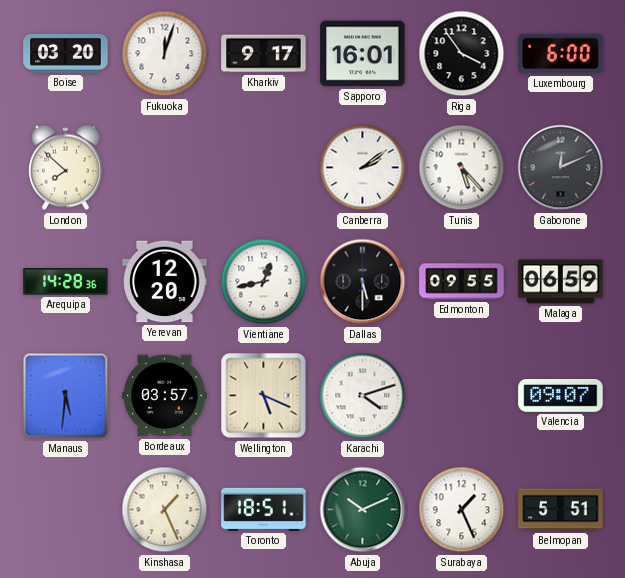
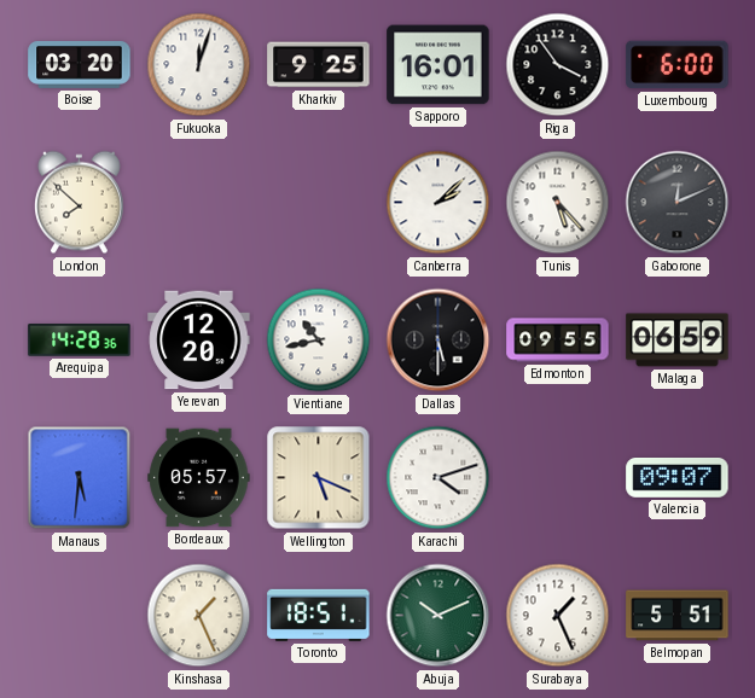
Kharkiv: 9:17 -> 9:25
Canberra: 2:09 -> 2:08
Vientiane: 12:43 -> 10:43
Bordeaux: 03:57 -> 05:57
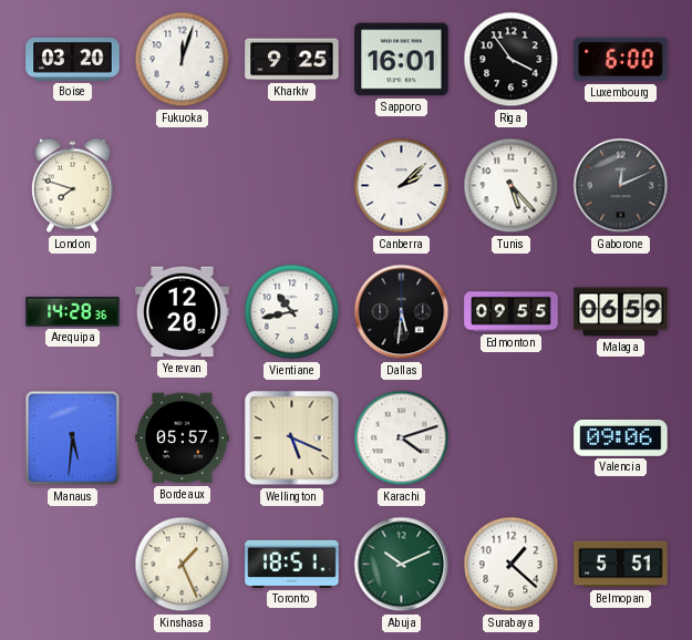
London: 7:52 -> 7:48
Dallas: 5:30 -> 5:31
Valencia: 09:07 -> 09:06
Surabaya: 1:26 -> 1:22
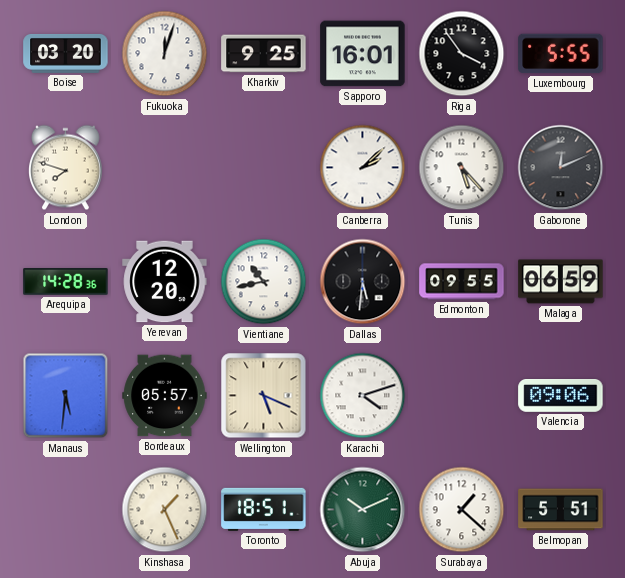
Luxembourg: 6:00 -> 5:55
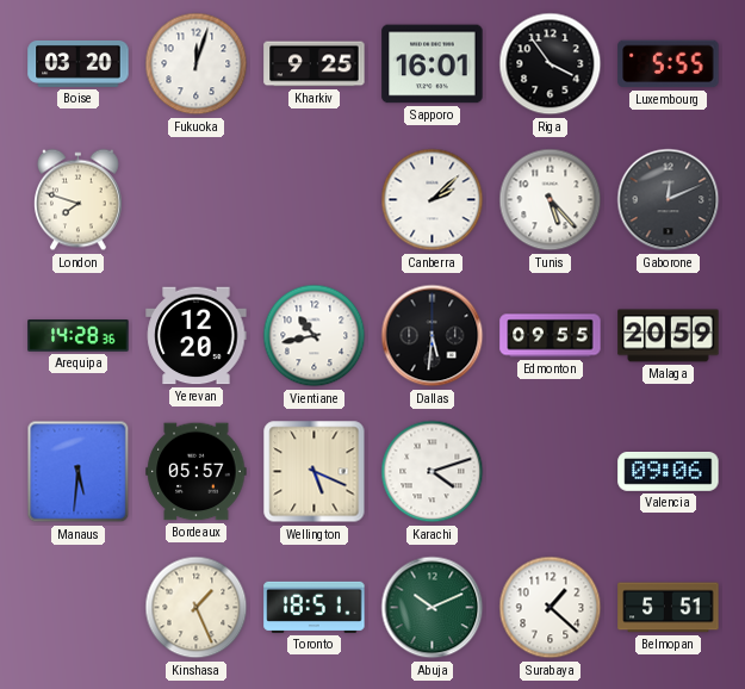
Malaga: 06:59 -> 20:59
